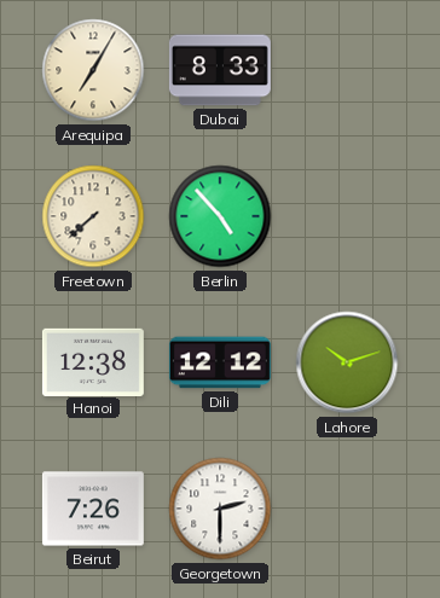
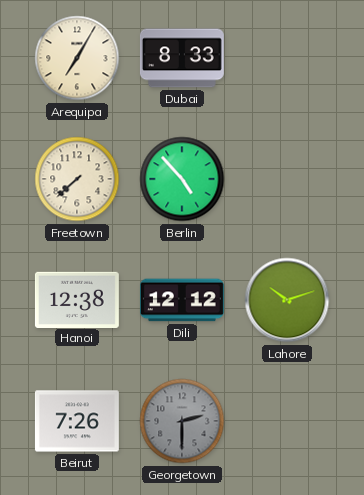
Georgetown dial: white -> grey
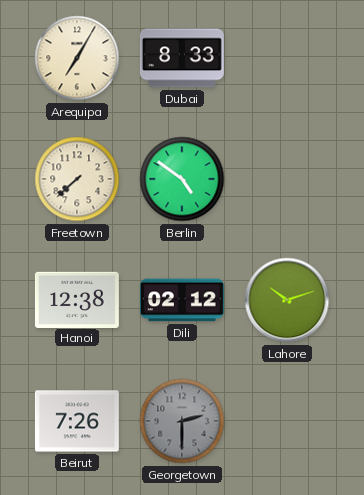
Berlin: 4:53 -> 4:51
Dili: 12:12 -> 02:12
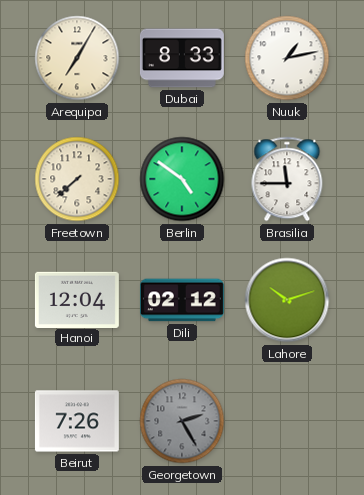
Nuuk: none -> 1:13
Brasilia: none -> 11:45
Hanoi: 12:38 -> 12:04
Georgetown: 2:30 -> 2:25
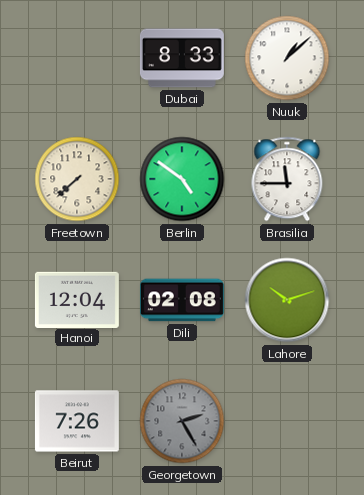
Arequipa: 7:05 -> none
Nuuk: 1:13 -> 1:08
Dili: 02:12 -> 02:08
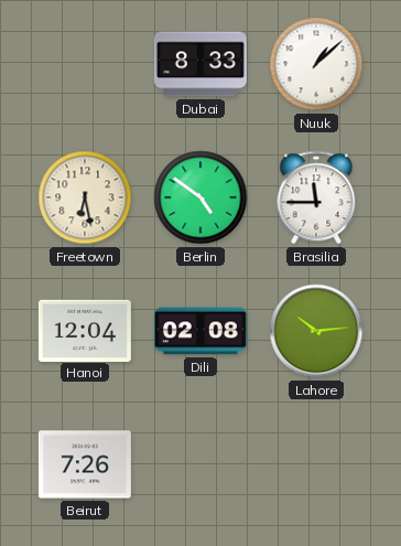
Freetown: 7:38 -> 6:28
Lahore: 10:12 -> 10:14
Georgetown: 2:25 -> none
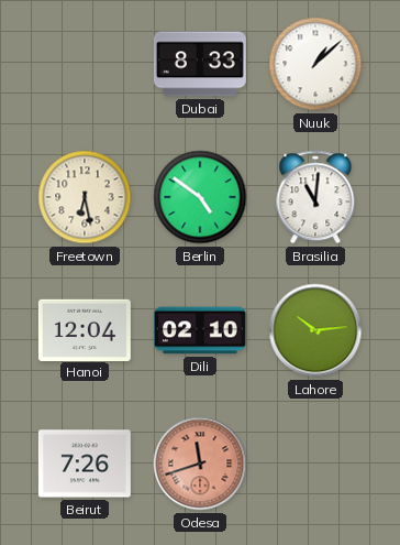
Brasilia: 11:45 -> 11:01
Dili: 02:08 -> 02:10
Odesa: none -> 11:42
